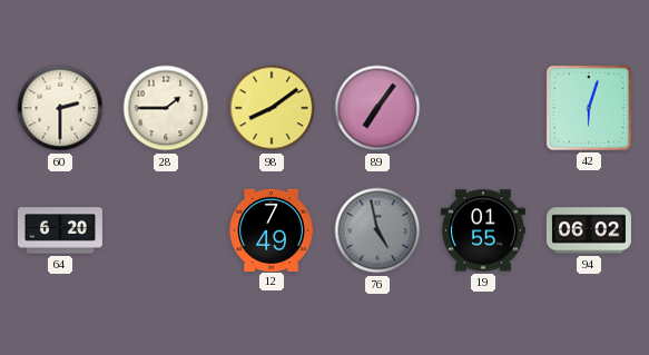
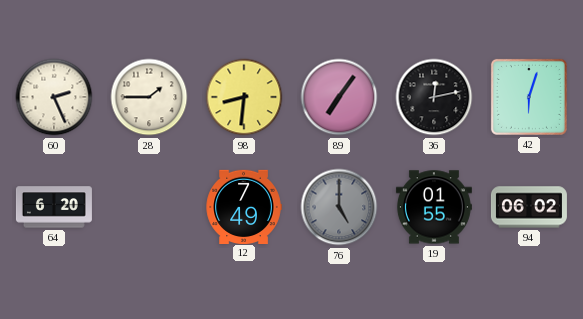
60: 2:30 -> 2:26
98: 8:09 -> 8:31
36: none -> 12:13
76: 4:58 -> 5:00
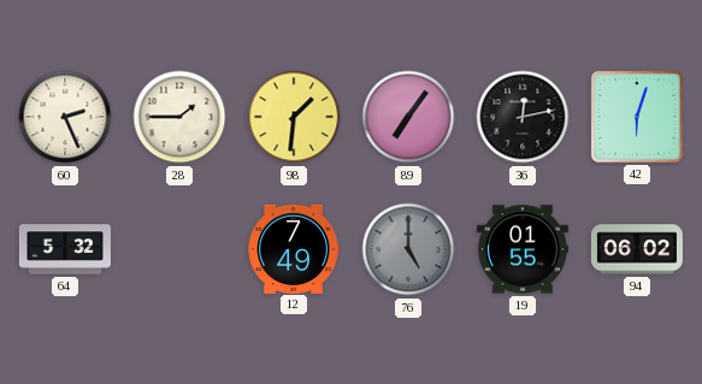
98: 8:31 -> 1:31
64: 6:20 -> 5:32
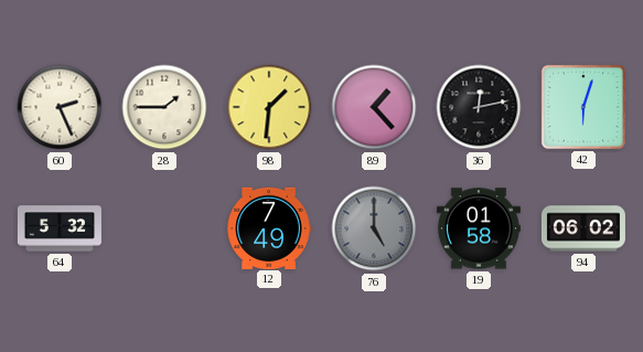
89: 7:06 -> 1:23
19: 01:55 -> 01:58
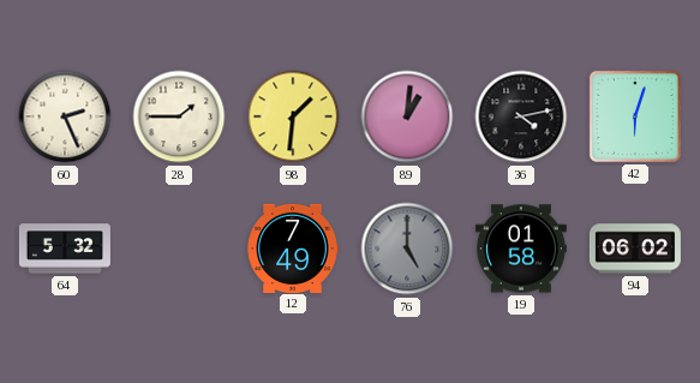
89: 1:23 -> 1:01
36: 12:13 -> 4:13
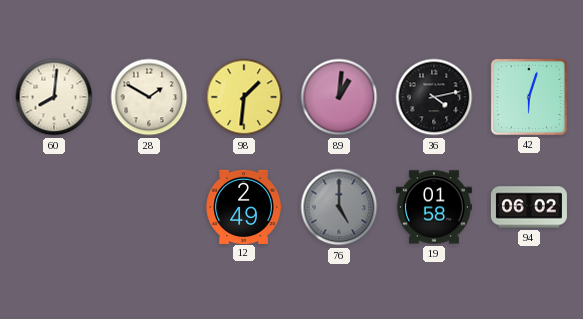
60: 2:26 -> 8:01
28: 1:45 -> 1:50
64: 5:32 -> none
12: 7:49 -> 2:49
